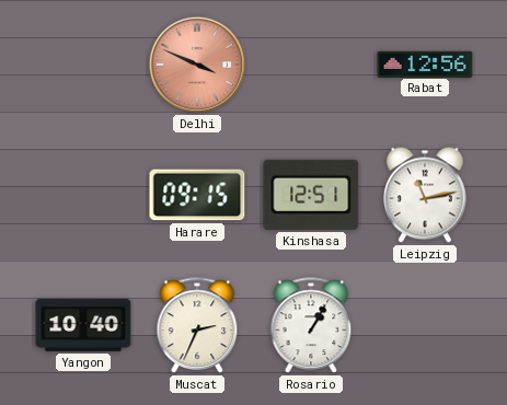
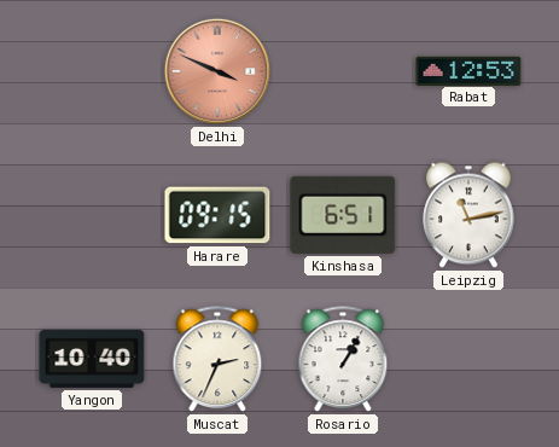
Rabat: 12:56 -> 12:53
Kinshasa: 12:51 -> 6:51
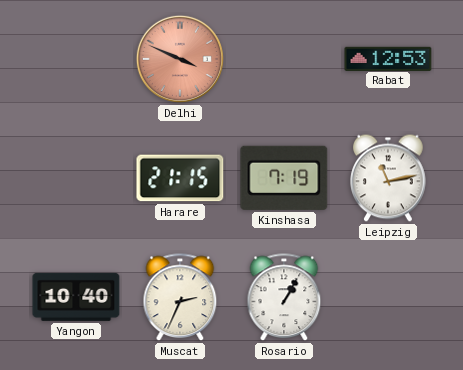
Harare: 09:15 -> 21:15
Kinshasa: 6:51 -> 7:19
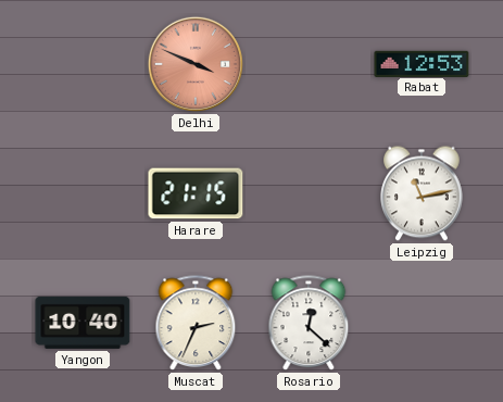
Kinshasa: 7:19 -> none
Rosario: 1:05 -> 12:22
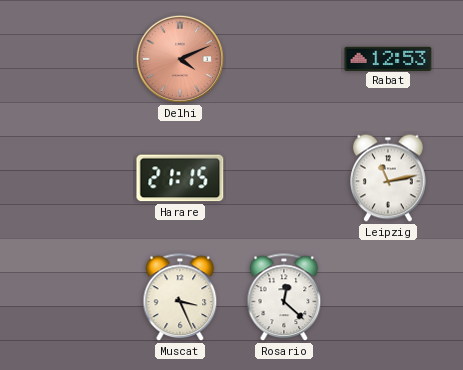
Delhi: 3:49 -> 4:11
Yangon: 10:40 -> none
Muscat: 2:34 -> 3:26
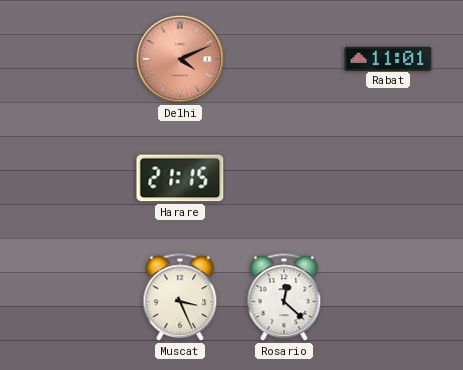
Rabat: 12:53 -> 11:01
Leipzig: 11:13 -> none
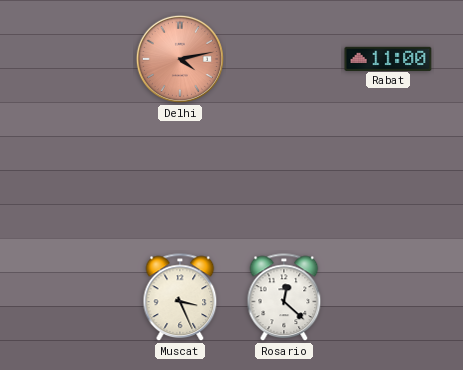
Delhi: 4:11 -> 4:13
Rabat: 11:01 -> 11:00
Harare: 21:15 -> none
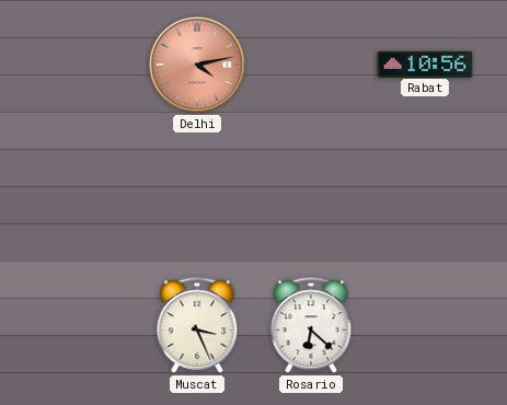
Rabat: 11:00 -> 10:56
Rosario: 12:22 -> 6:22
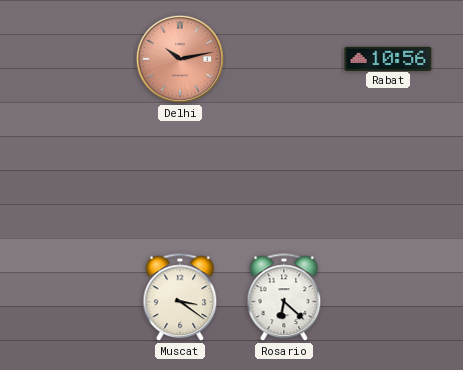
Delhi: 4:13 -> 10:13
Muscat: 3:26 -> 3:21
